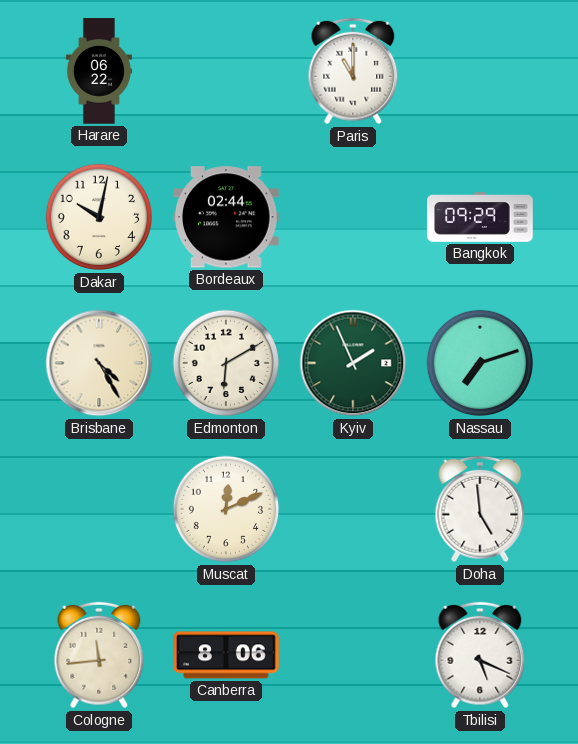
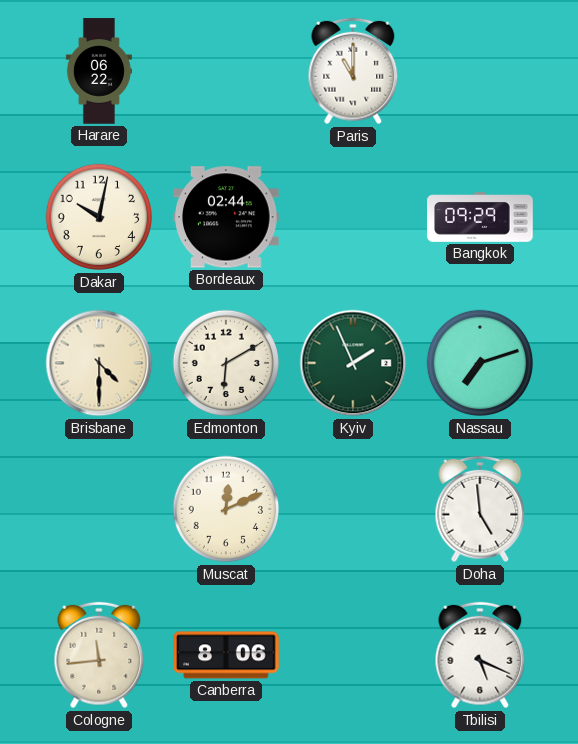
Brisbane: 4:25 -> 4:30
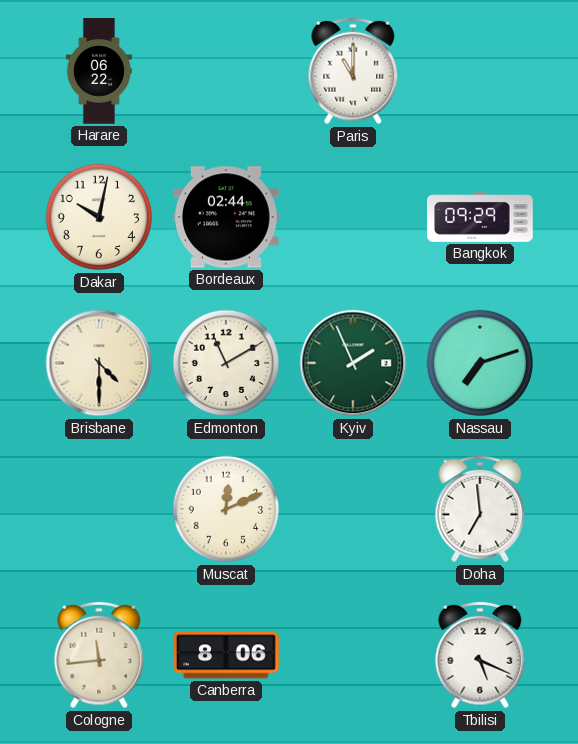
Edmonton: 6:10 -> 11:10
Doha: 4:59 -> 6:59
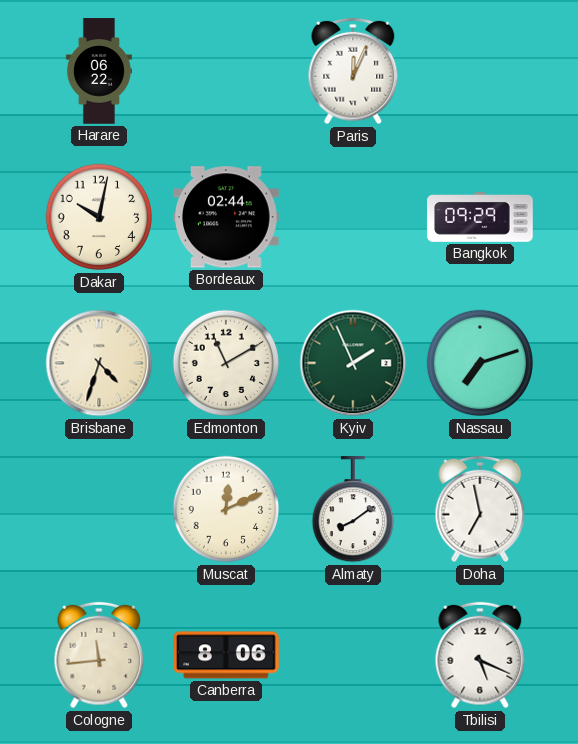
Paris: 11:00 -> 12:04
Brisbane: 4:30 -> 4:33
Almaty: none -> 8:09
Doha: 6:59 -> 6:58
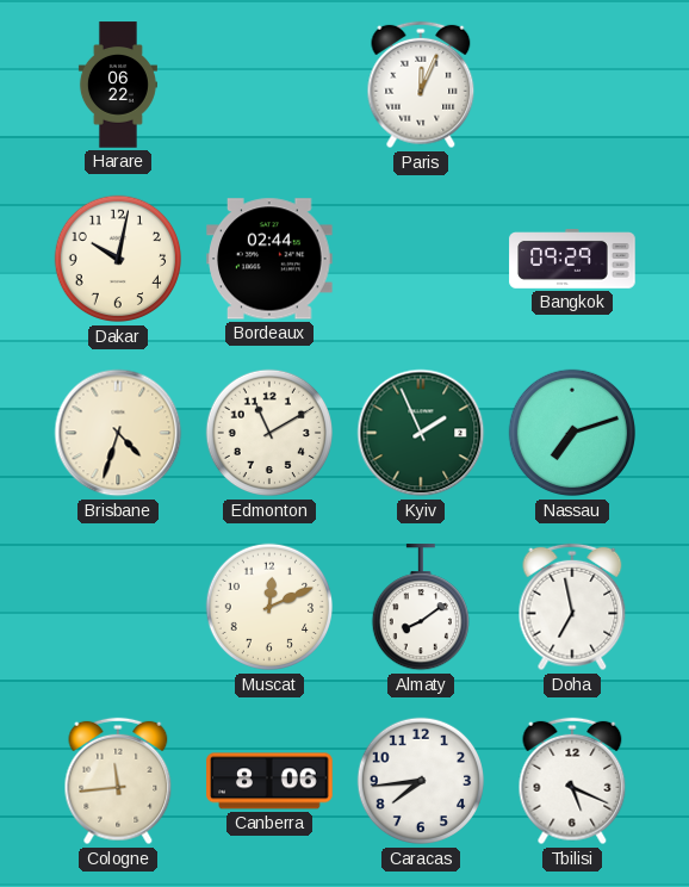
Caracas: none -> 7:44
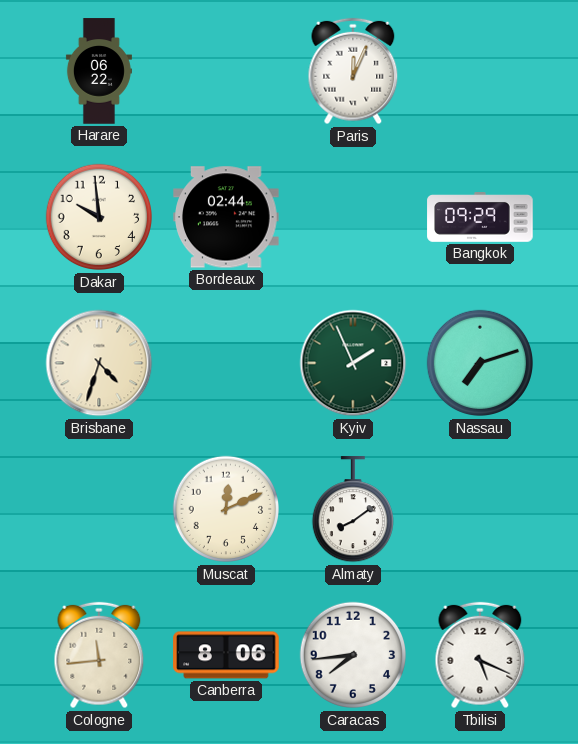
Dakar: 10:02 -> 9:59
Edmonton: 11:10 -> none
Doha: 6:58 -> none
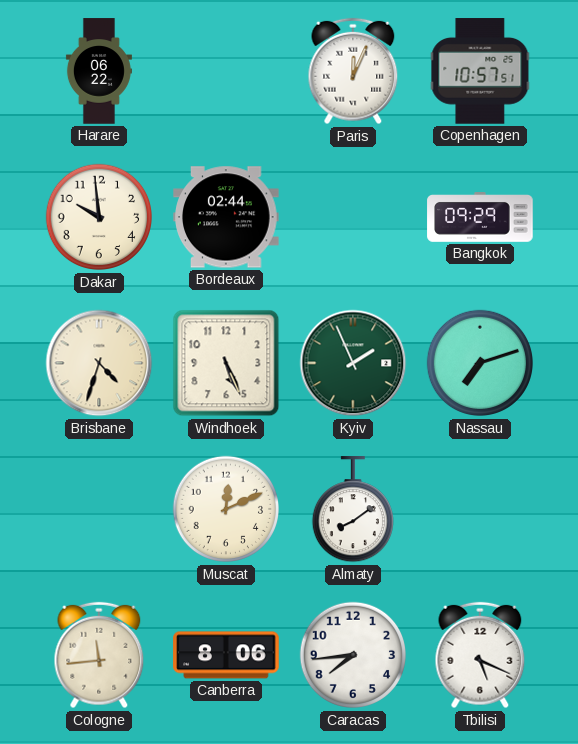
Copenhagen: none -> 10:57
Windhoek: none -> 5:26
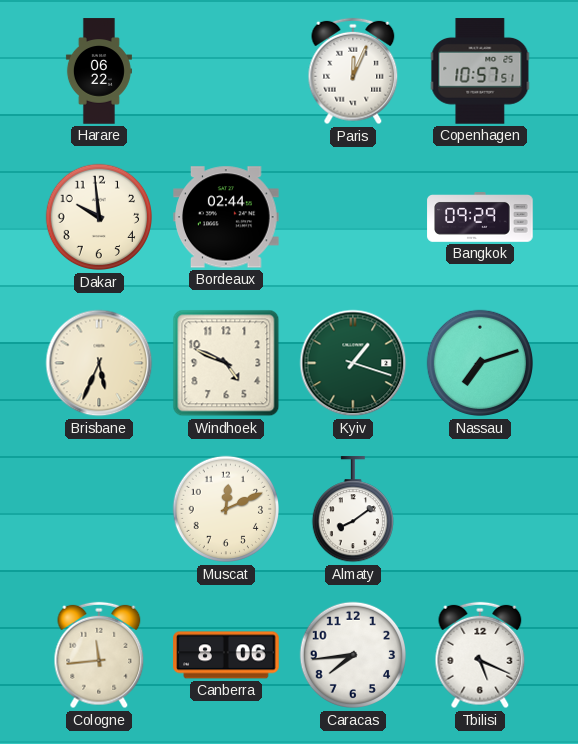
Brisbane: 4:33 -> 5:34
Windhoek: 5:26 -> 4:49
Kyiv: 1:56 -> 1:18
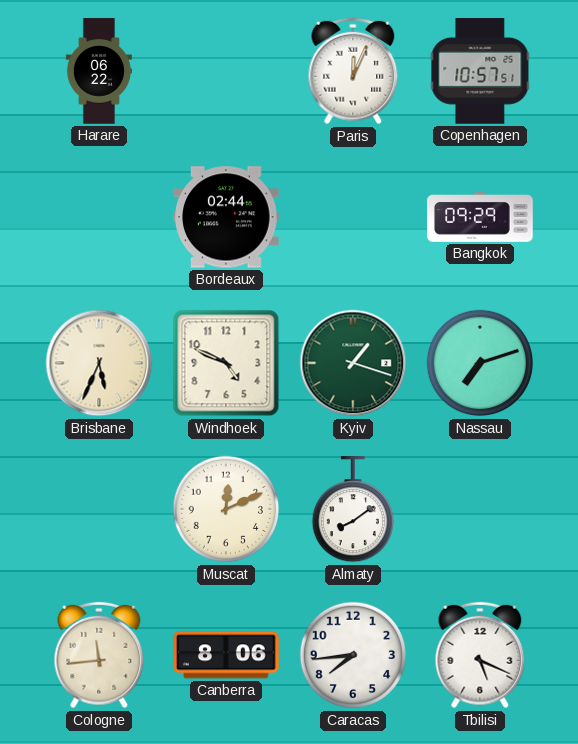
Dakar: 9:59 -> none
